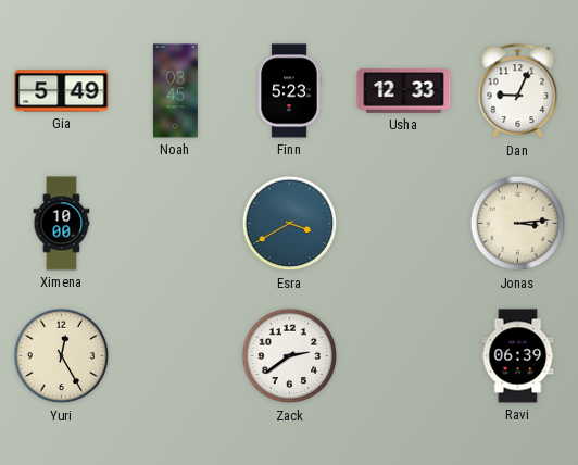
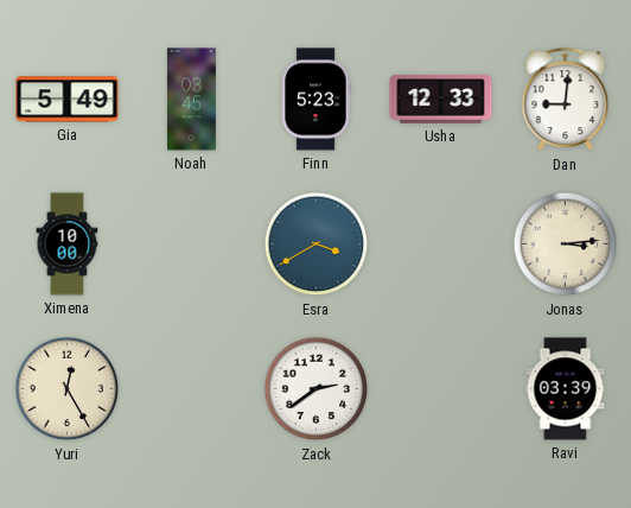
Dan: 9:04 -> 9:01
Ravi: 06:39 -> 03:39
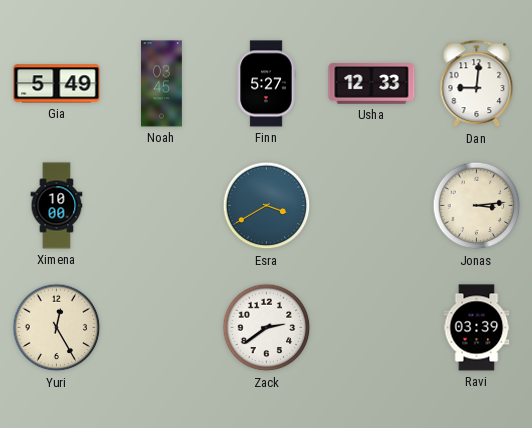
Finn: 5:23 -> 5:27
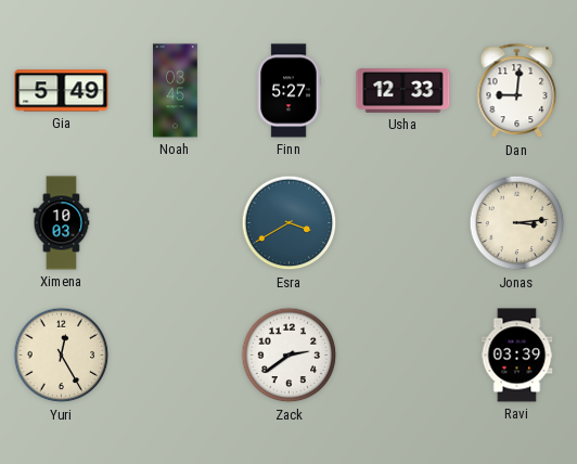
Ximena: 10:00 -> 10:03
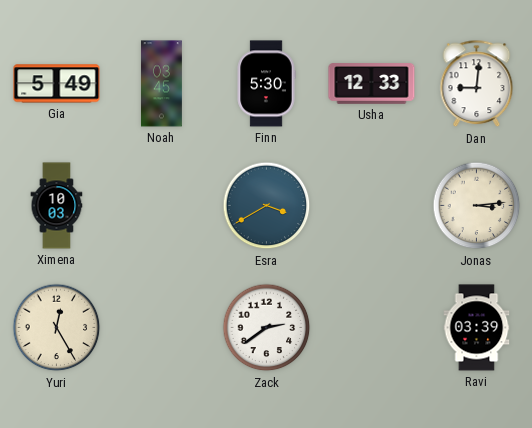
Finn: 5:27 -> 5:30
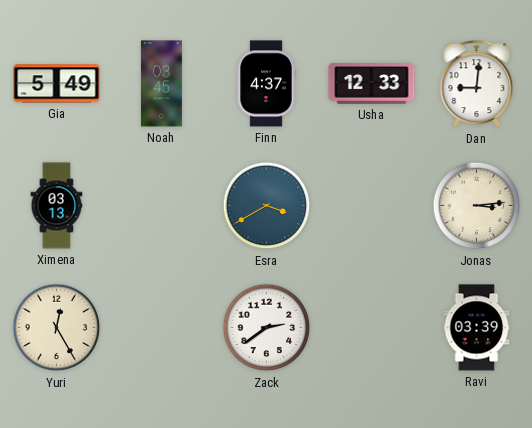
Finn: 5:30 -> 4:37
Ximena: 10:03 -> 03:13
